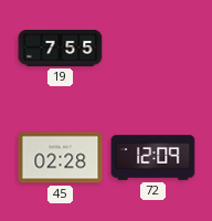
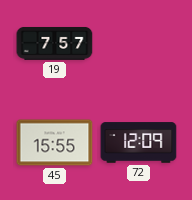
19: 7:55 -> 7:57
45: 02:28 -> 15:55
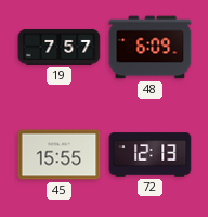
48: none -> 6:09
72: 12:09 -> 12:13
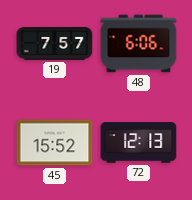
48: 6:09 -> 6:06
45: 15:55 -> 15:52
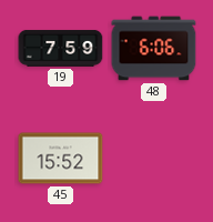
19: 7:57 -> 7:59
72: 12:13 -> none
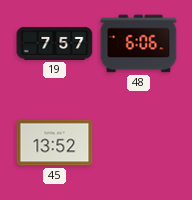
19: 7:59 -> 7:57
45: 15:52 -> 13:52
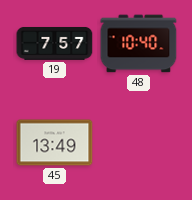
48: 6:06 -> 10:40
45: 13:52 -> 13:49
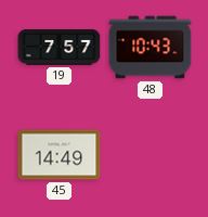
48: 10:40 -> 10:43
45: 13:49 -> 14:49
